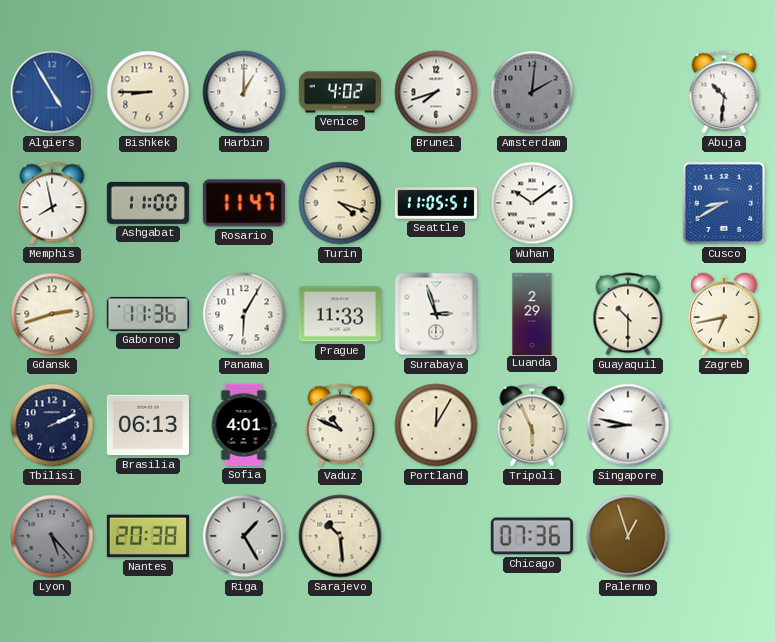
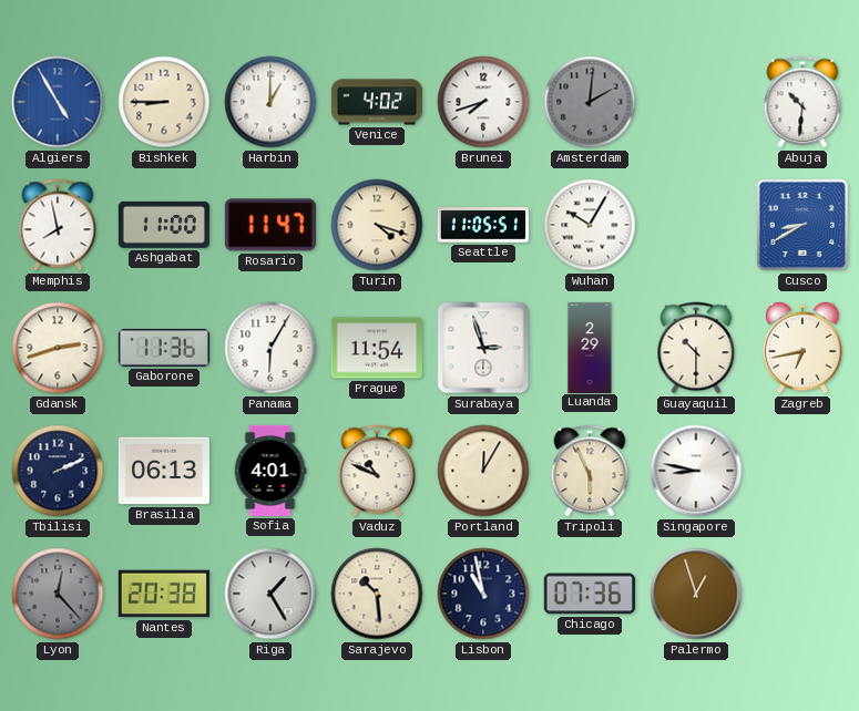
Wuhan: 10:09 -> 10:05
Prague: 11:33 -> 11:54
Lyon: 5:23 -> 12:23
Lisbon: none -> 10:58
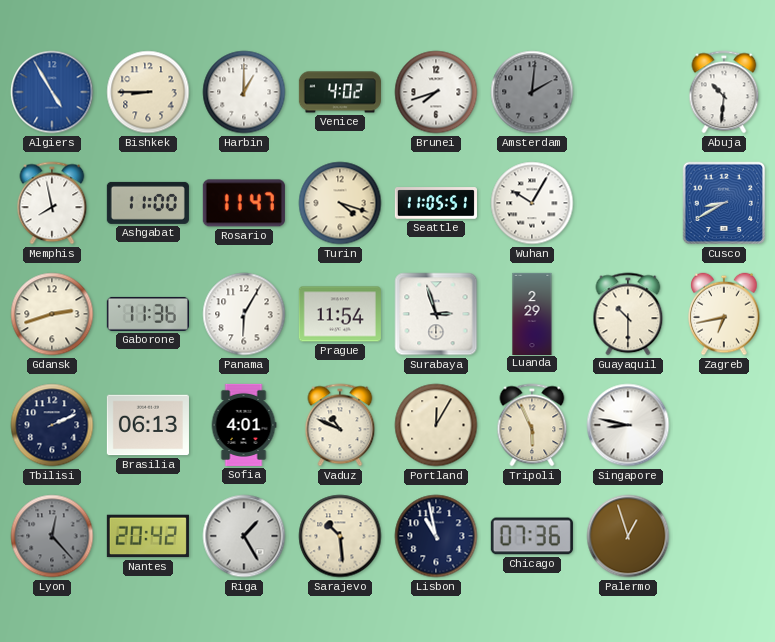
Nantes: 20:38 -> 20:42
